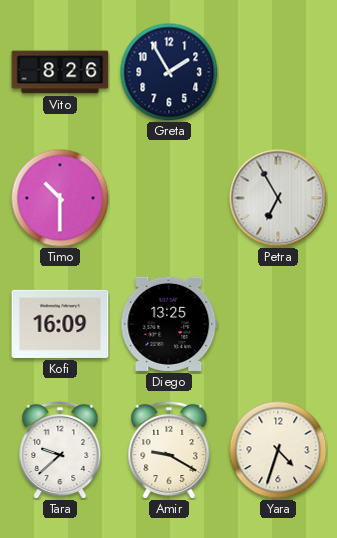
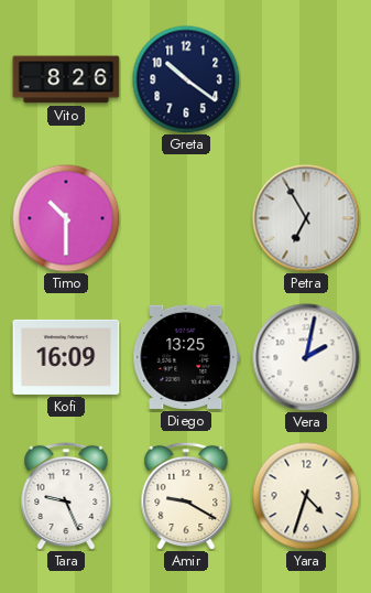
Greta: 1:55 -> 10:21
Vera: none -> 2:02
Tara: 9:38 -> 9:26
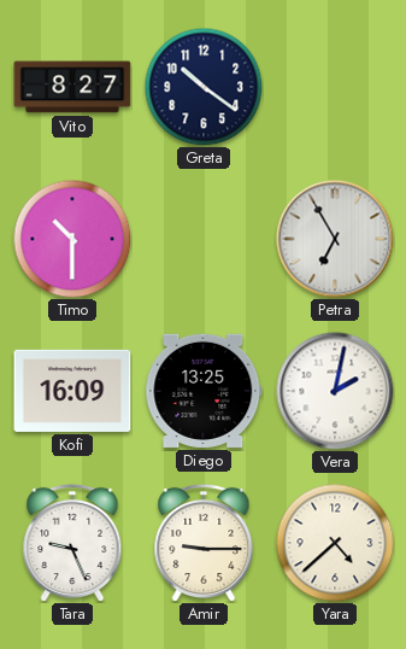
Vito: 8:26 -> 8:27
Amir: 9:20 -> 9:15
Yara: 4:33 -> 4:38
